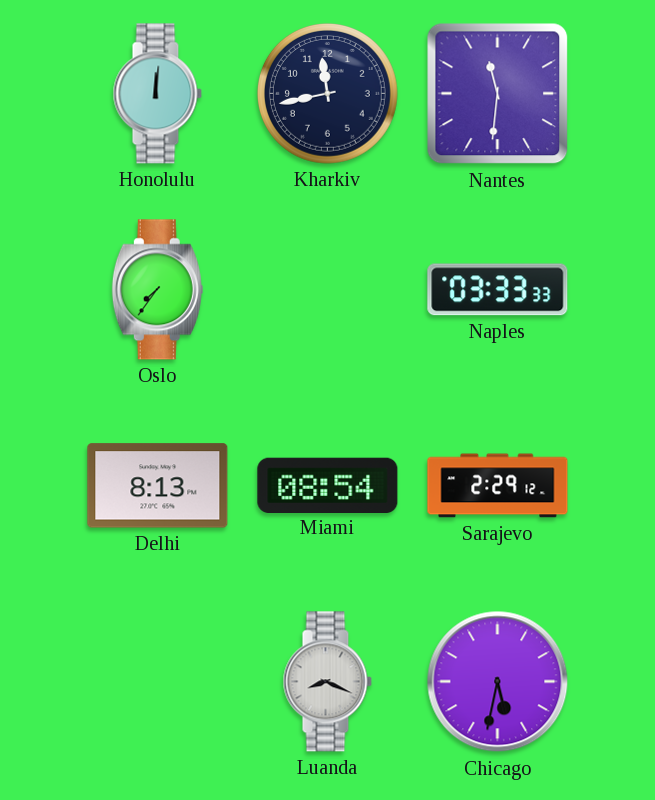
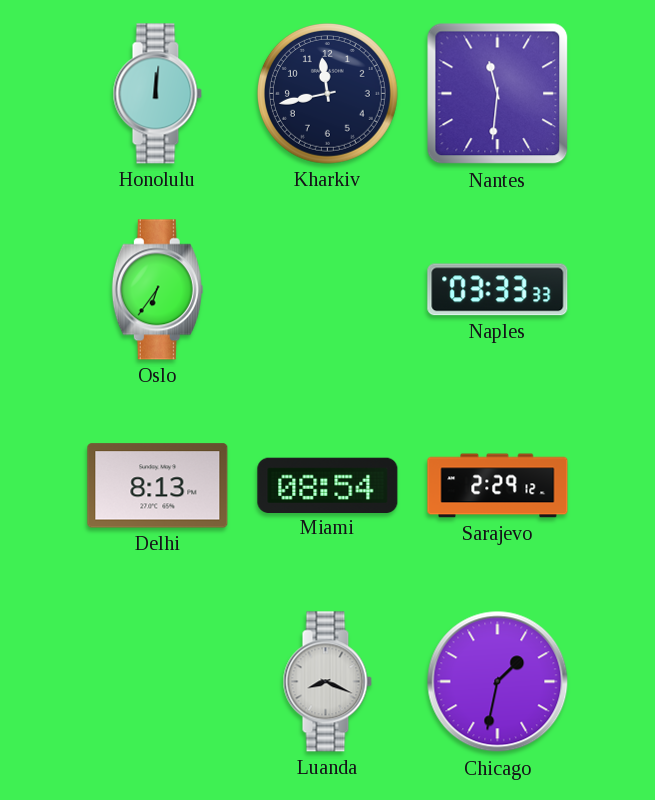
Oslo: 7:36 -> 6:36
Chicago: 5:32 -> 1:32
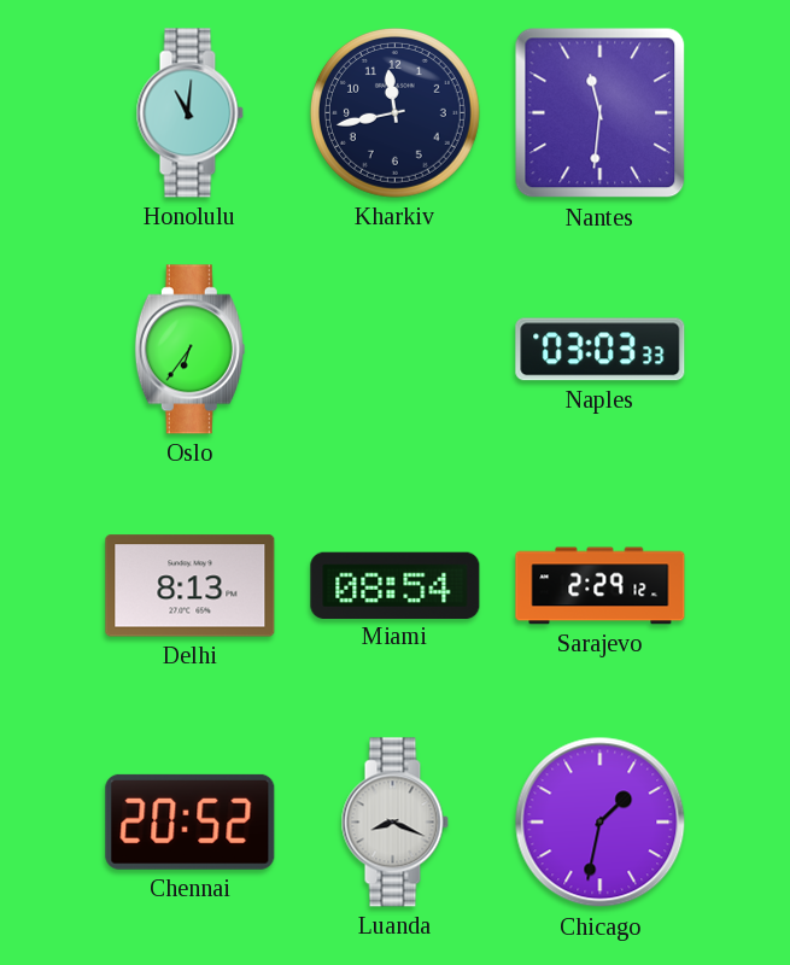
Honolulu: 12:01 -> 11:01
Naples: 03:33 -> 03:03
Chennai: none -> 20:52
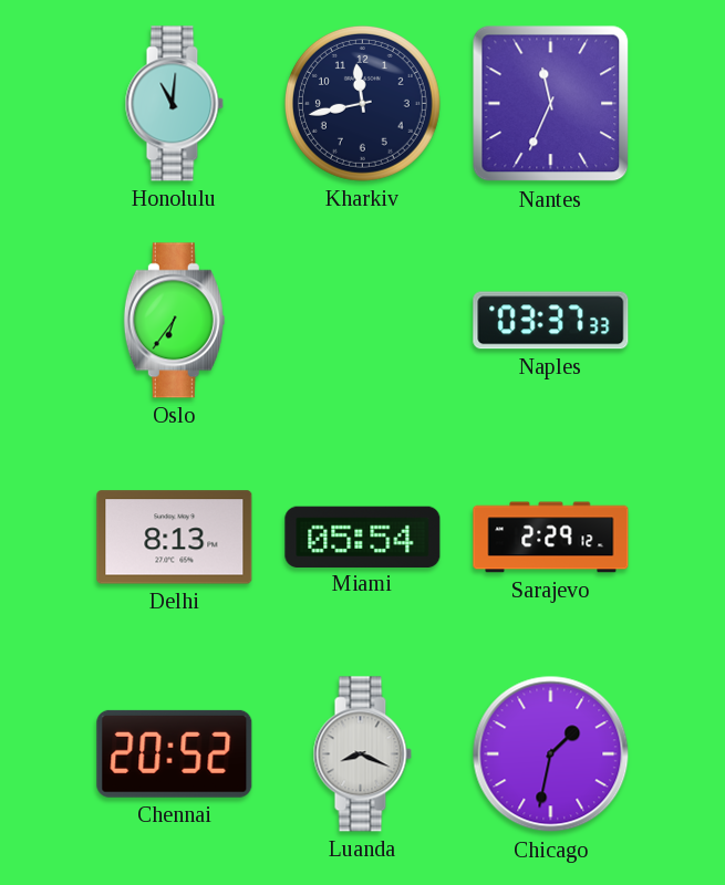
Nantes: 11:31 -> 11:34
Naples: 03:03 -> 03:37
Miami: 08:54 -> 05:54
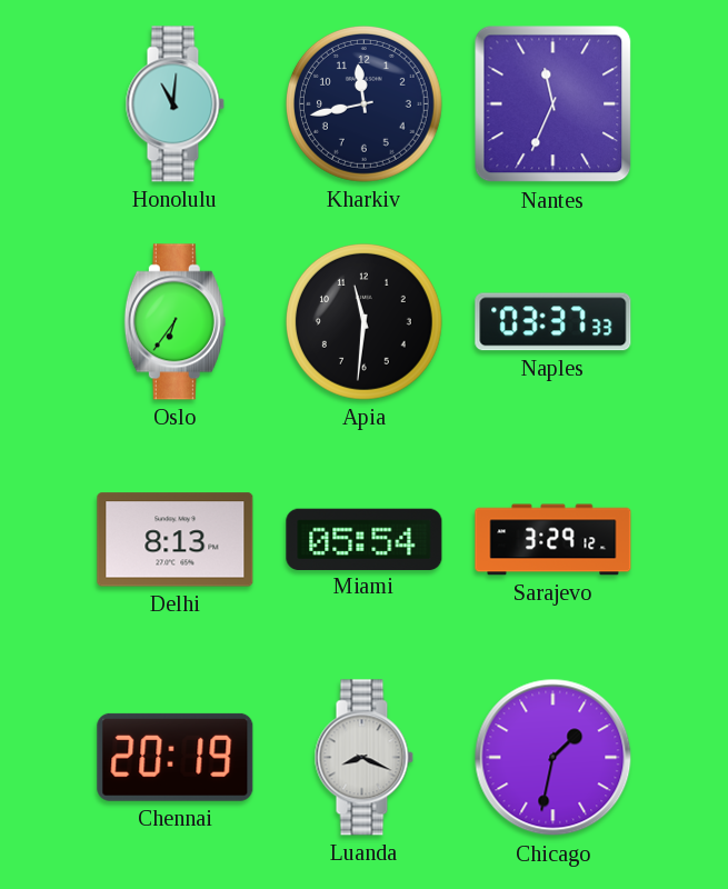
Apia: none -> 11:31
Sarajevo: 2:29 -> 3:29
Chennai: 20:52 -> 20:19
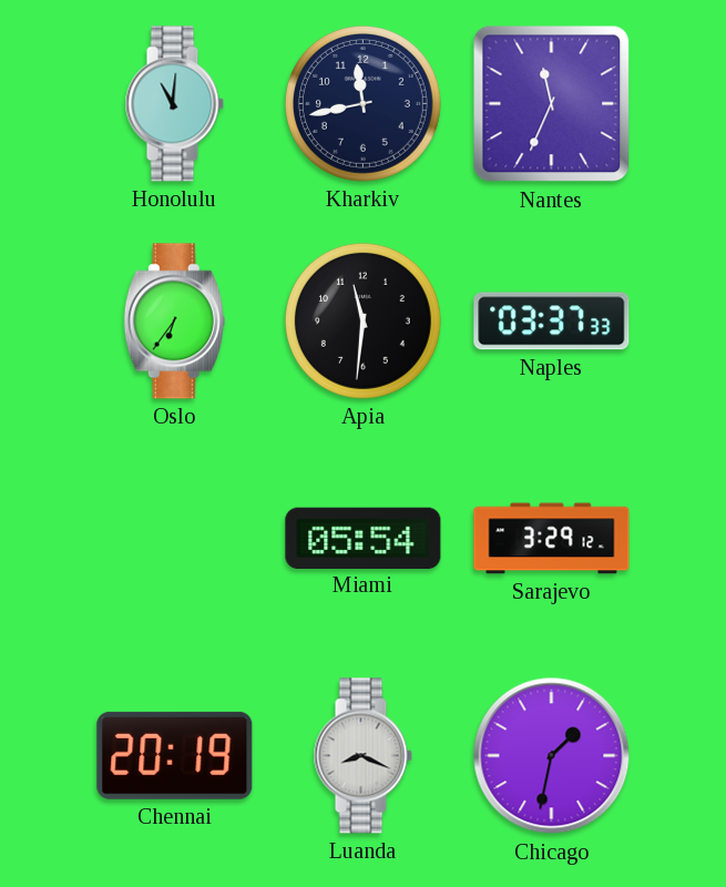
Delhi: 8:13 -> none
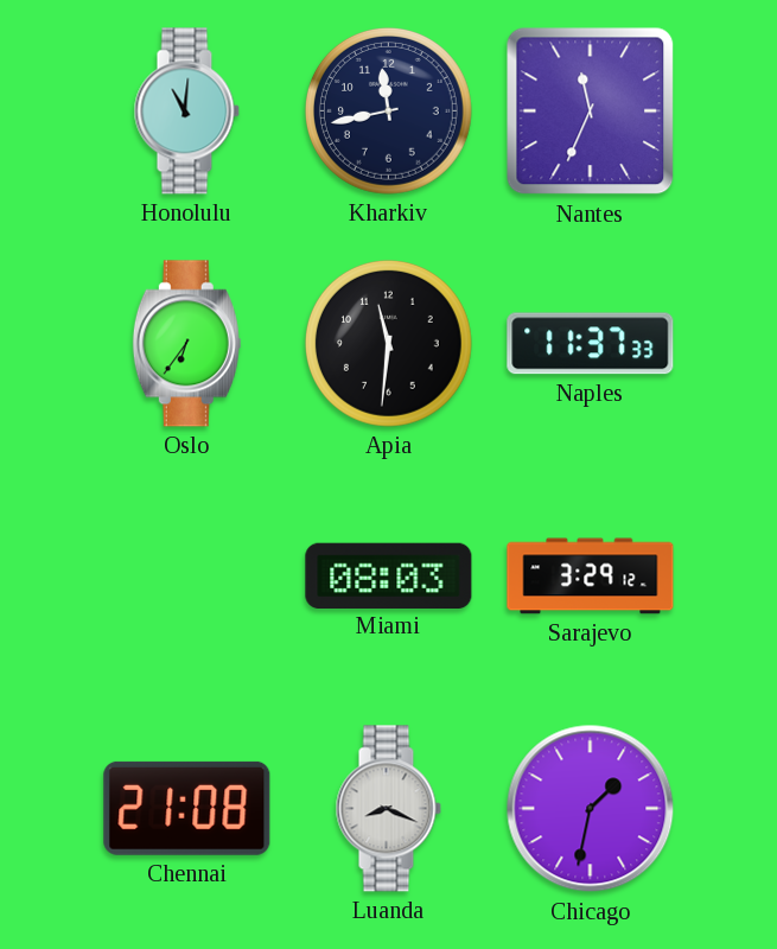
Naples: 03:37 -> 11:37
Miami: 05:54 -> 08:03
Chennai: 20:19 -> 21:08
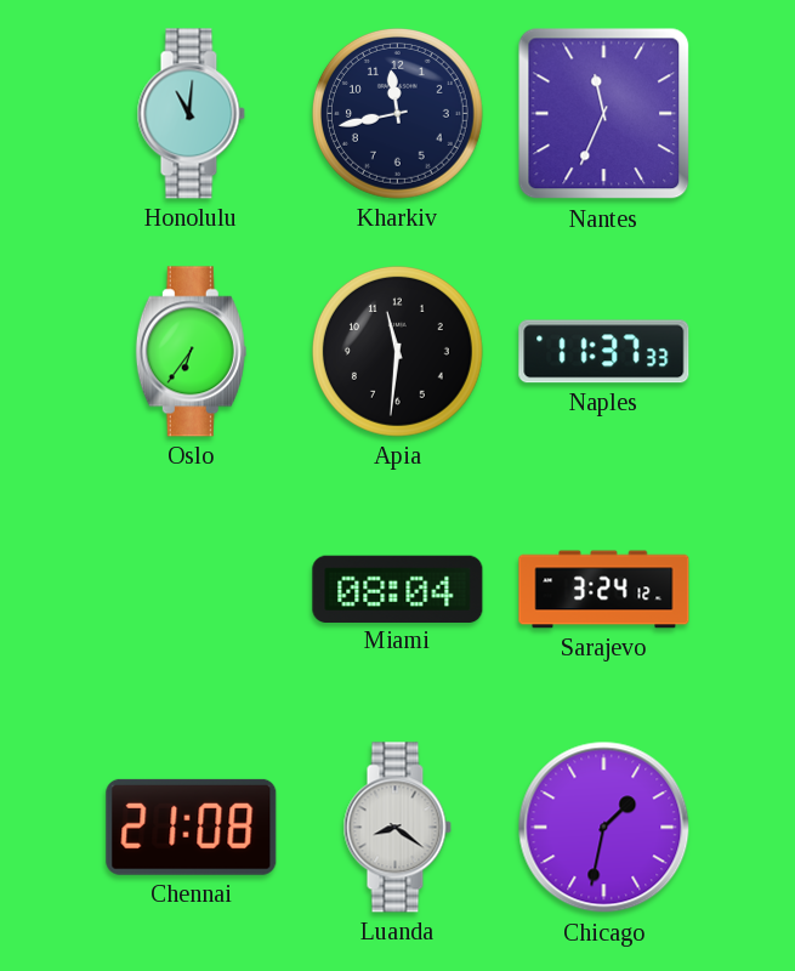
Miami: 08:03 -> 08:04
Sarajevo: 3:29 -> 3:24
Luanda: 8:19 -> 8:21
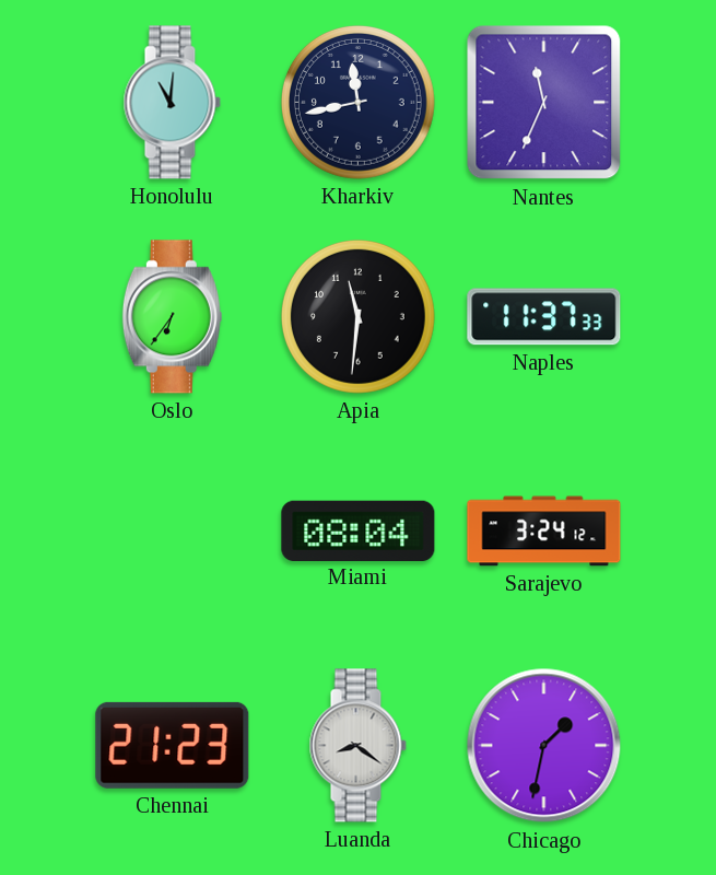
Chennai: 21:08 -> 21:23
